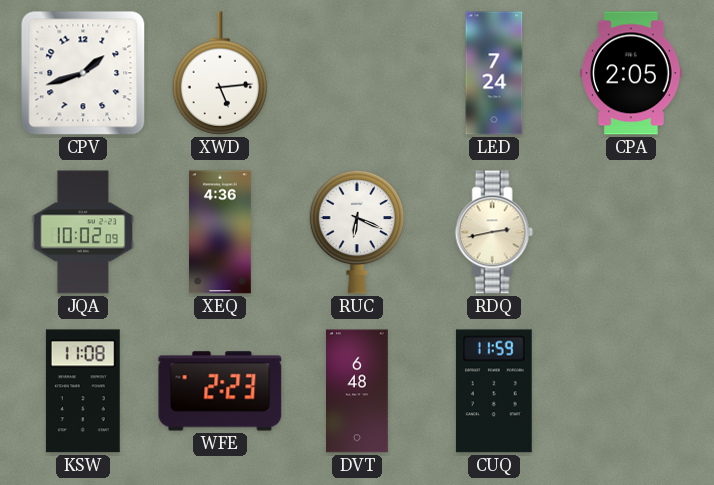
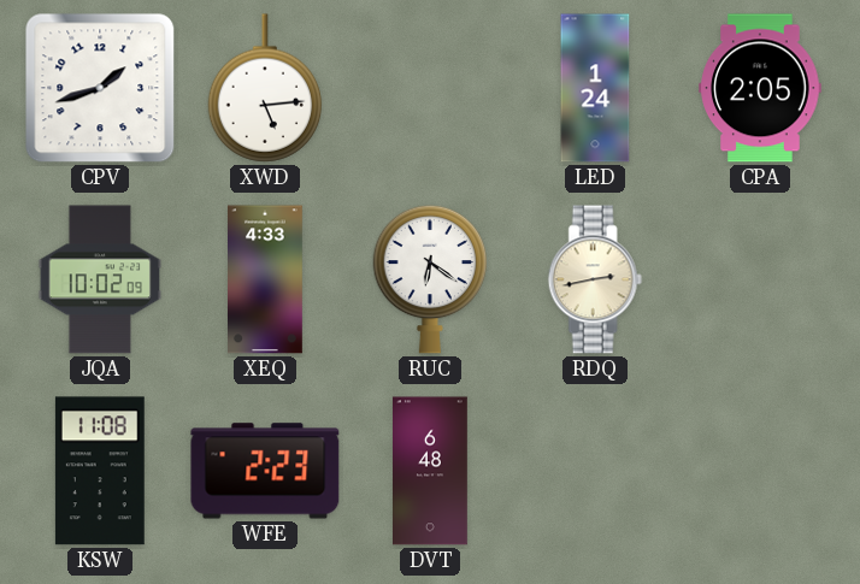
LED: 7:24 -> 1:24
XEQ: 4:36 -> 4:33
RUC: 6:19 -> 6:21
CUQ: 11:59 -> none
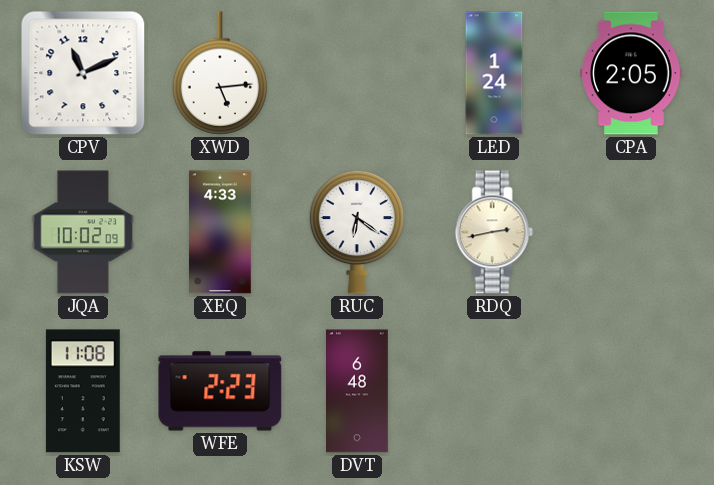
CPV: 1:42 -> 11:11
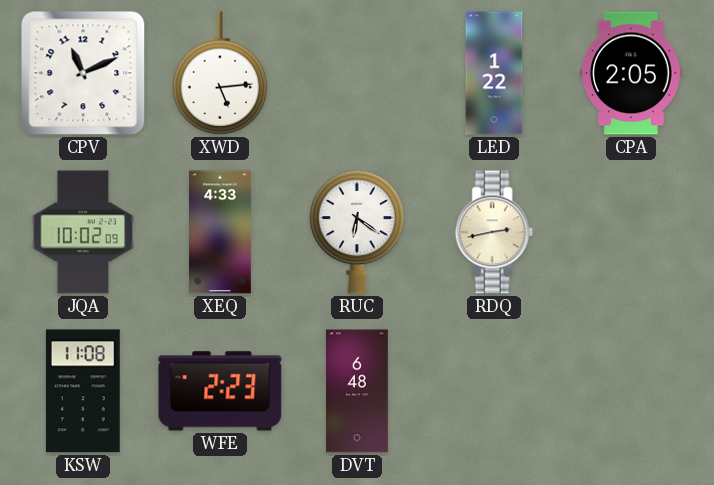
LED: 1:24 -> 1:22
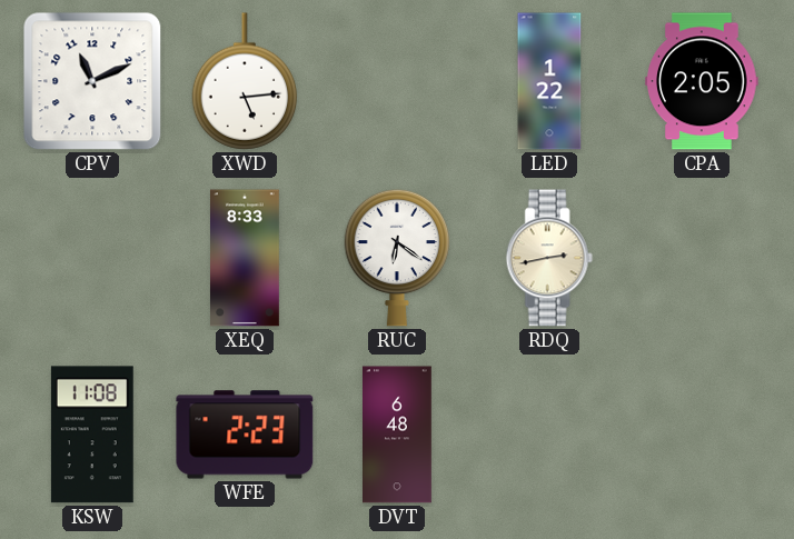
JQA: 10:02 -> none
XEQ: 4:33 -> 8:33
